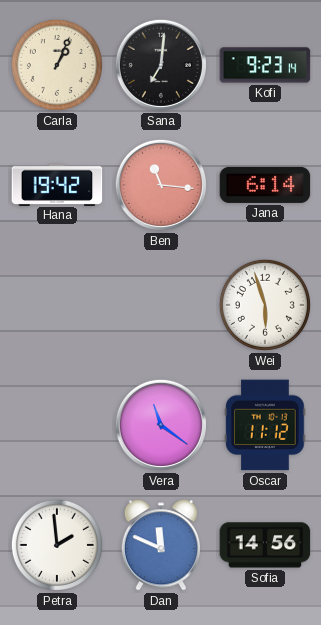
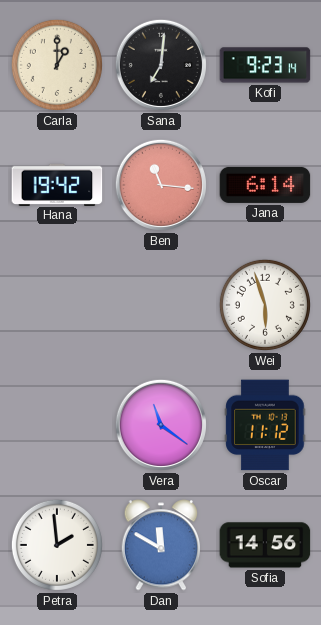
Carla: 1:04 -> 1:00
Dan: 11:49 -> 11:50
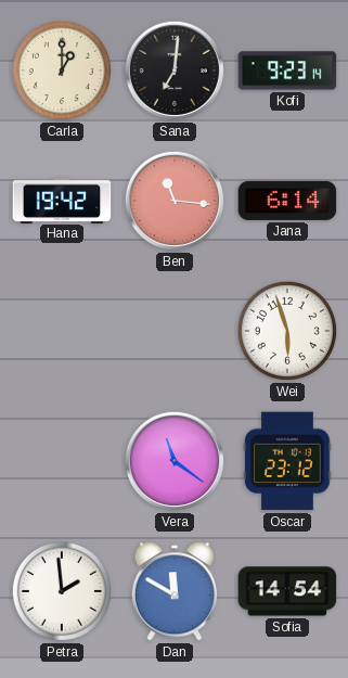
Oscar: 11:12 -> 23:12
Sofia: 14:56 -> 14:54
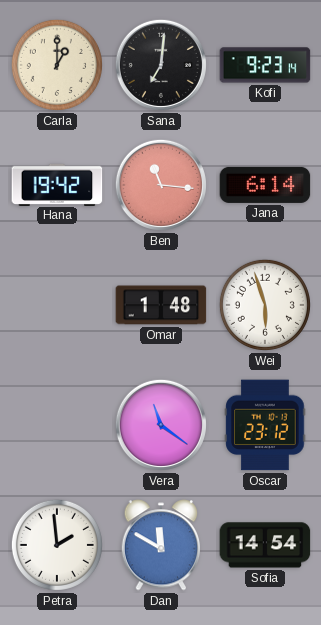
Omar: none -> 1:48
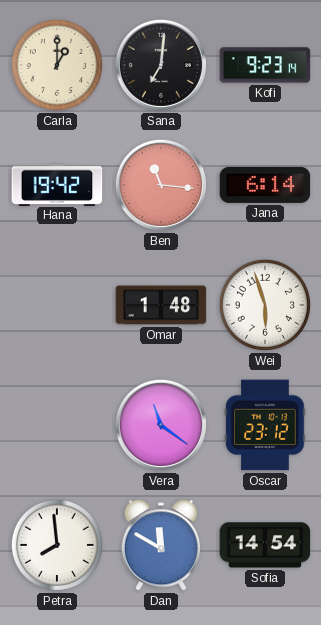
Petra: 1:59 -> 7:59
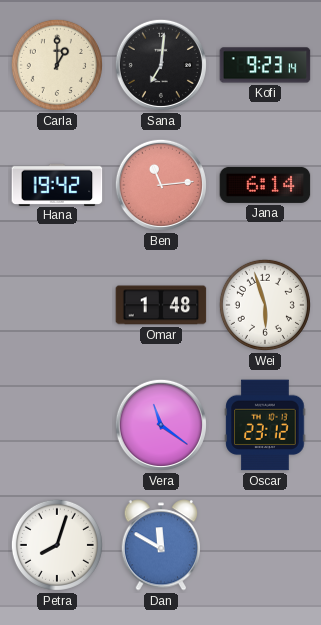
Ben: 11:16 -> 11:14
Petra: 7:59 -> 8:03
Sofia: 14:54 -> none
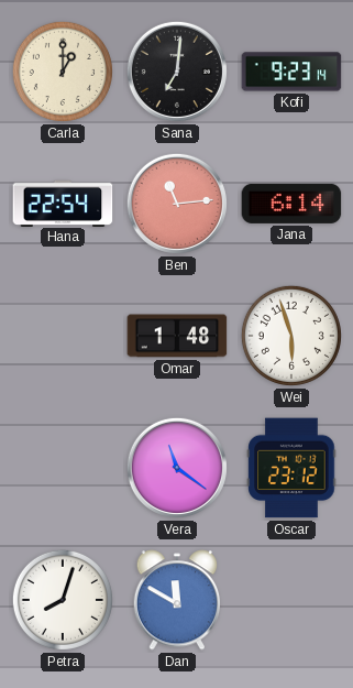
Hana: 19:42 -> 22:54
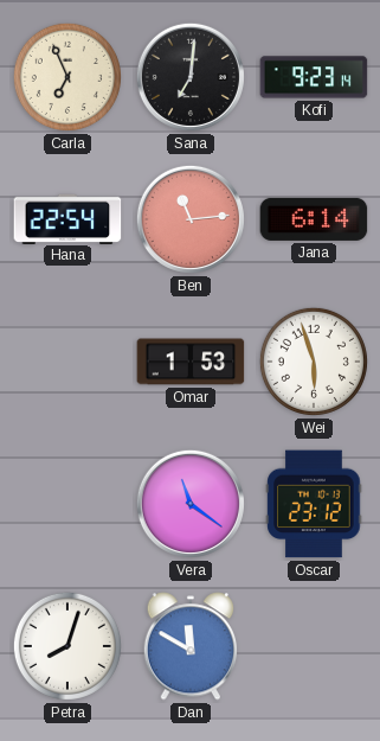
Carla: 1:00 -> 6:56
Omar: 1:48 -> 1:53
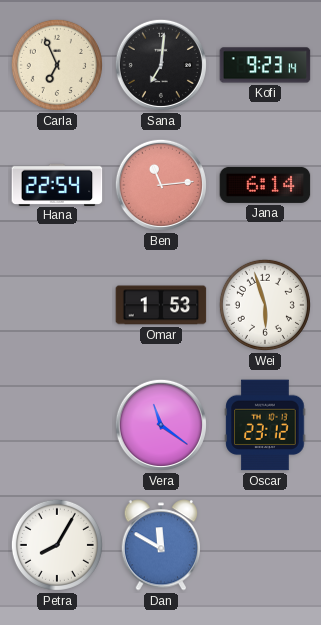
Petra: 8:03 -> 8:05
